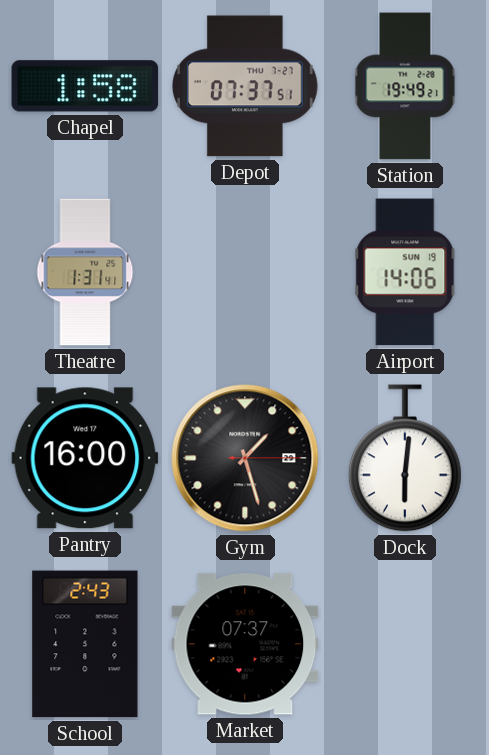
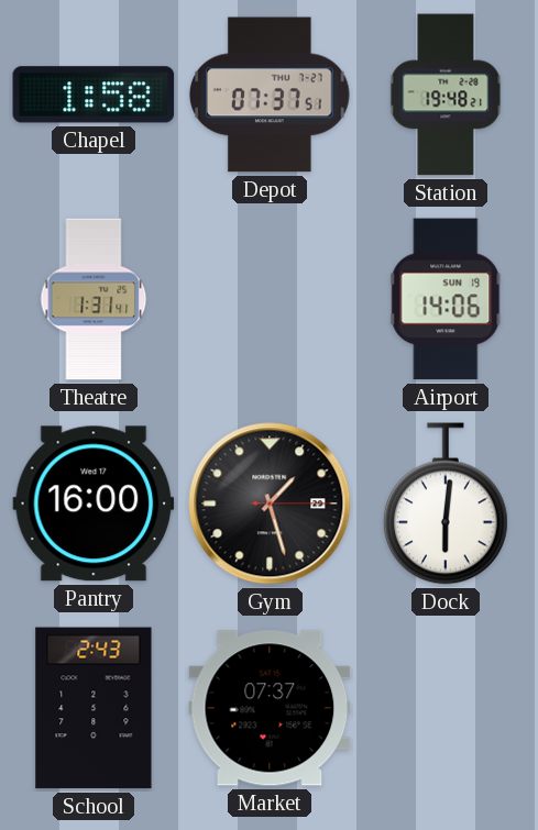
Station: 19:49 -> 19:48
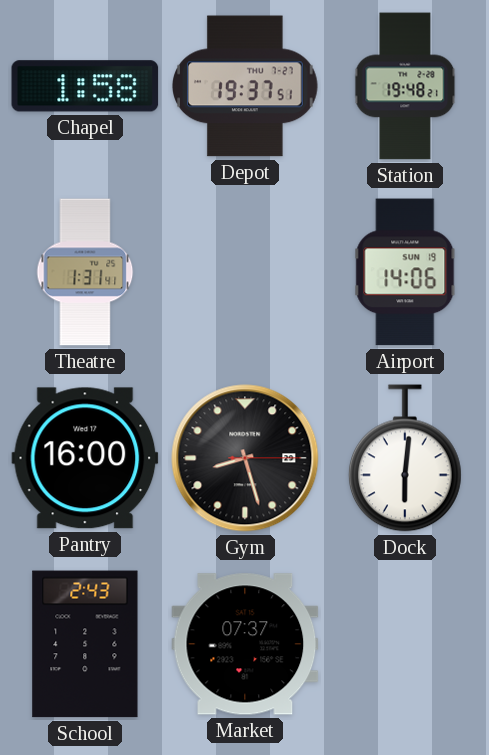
Depot: 07:37 -> 19:37
Gym: 1:27 -> 8:27
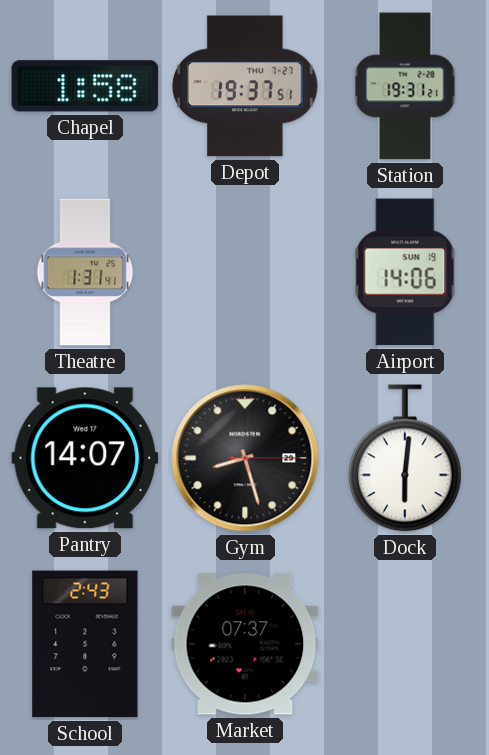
Station: 19:48 -> 19:31
Pantry: 16:00 -> 14:07
